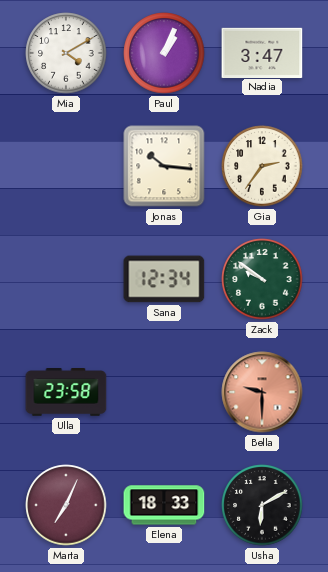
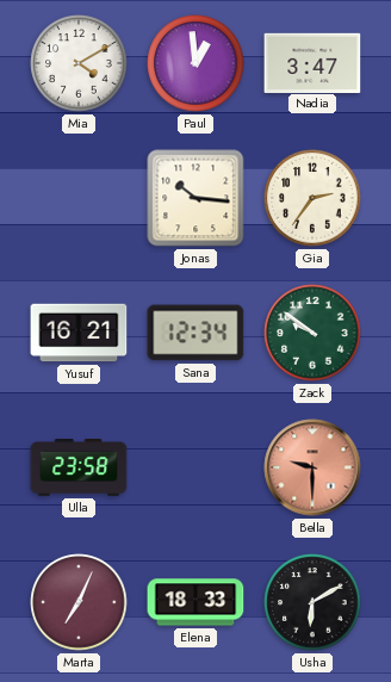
Paul: 1:04 -> 12:59
Yusuf: none -> 16:21
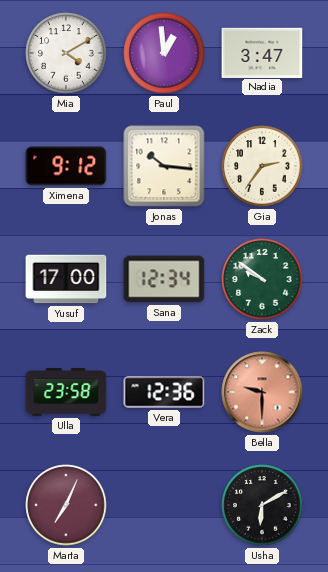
Ximena: none -> 9:12
Yusuf: 16:21 -> 17:00
Vera: none -> 12:36
Elena: 18:33 -> none
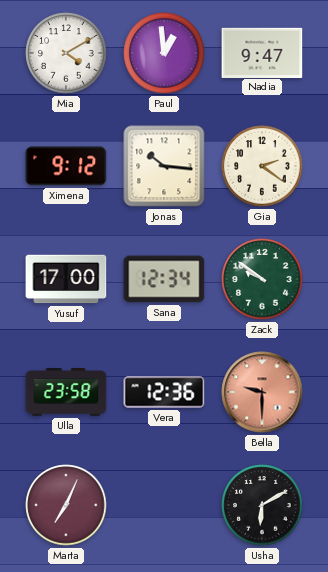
Nadia: 3:47 -> 9:47
Gia: 2:36 -> 2:21
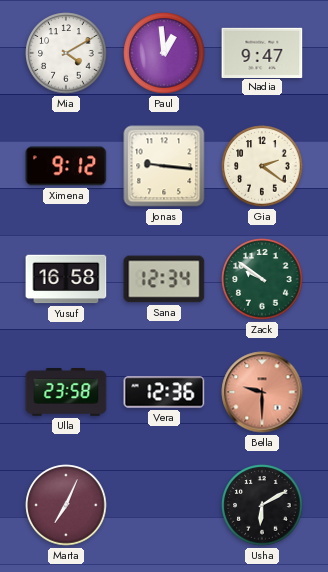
Jonas: 10:16 -> 9:16
Yusuf: 17:00 -> 16:58
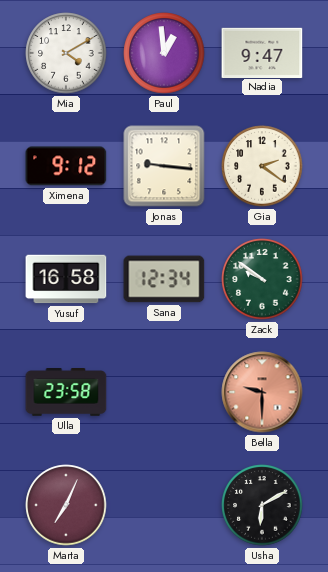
Vera: 12:36 -> none
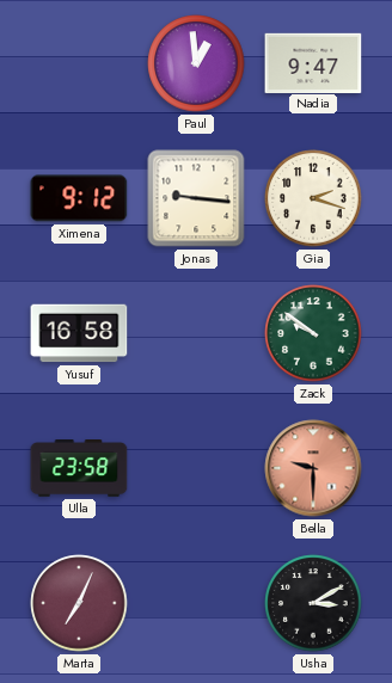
Mia: 4:10 -> none
Gia: 2:21 -> 2:18
Sana: 12:34 -> none
Usha: 6:10 -> 3:10
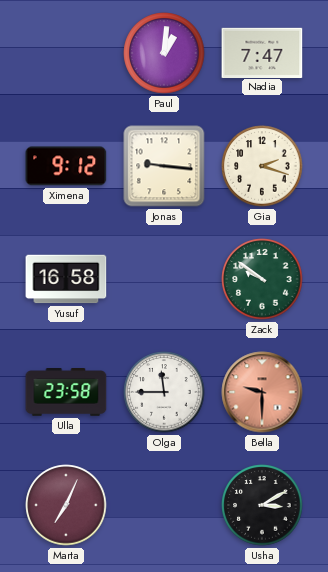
Paul: 12:59 -> 1:01
Nadia: 9:47 -> 7:47
Olga: none -> 11:45
